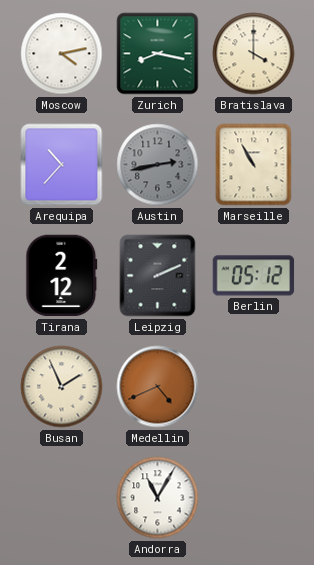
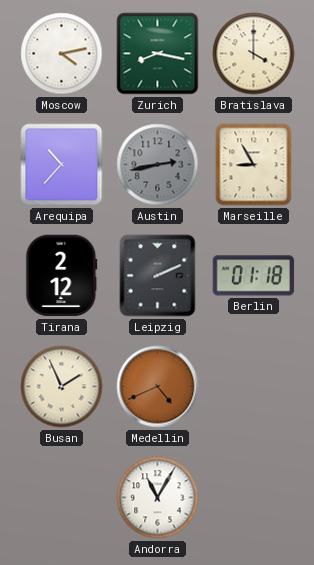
Marseille: 10:55 -> 8:55
Berlin: 05:12 -> 01:18
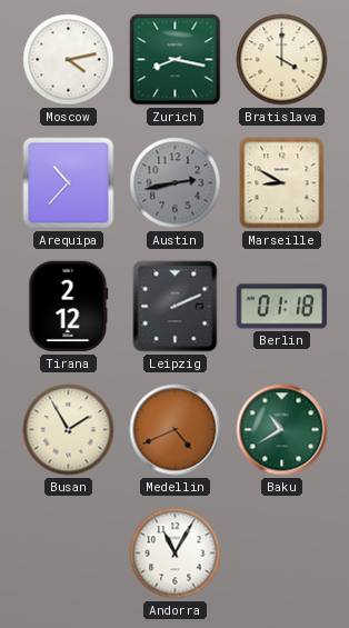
Marseille: 8:55 -> 8:50
Busan: 1:56 -> 1:55
Baku: none -> 10:40
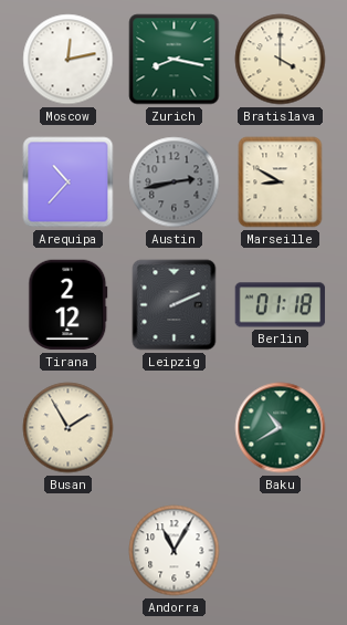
Moscow: 4:13 -> 12:13
Medellin: 4:41 -> none
